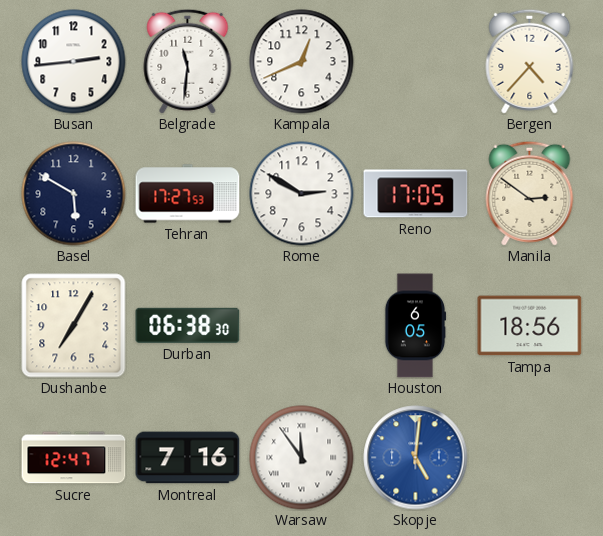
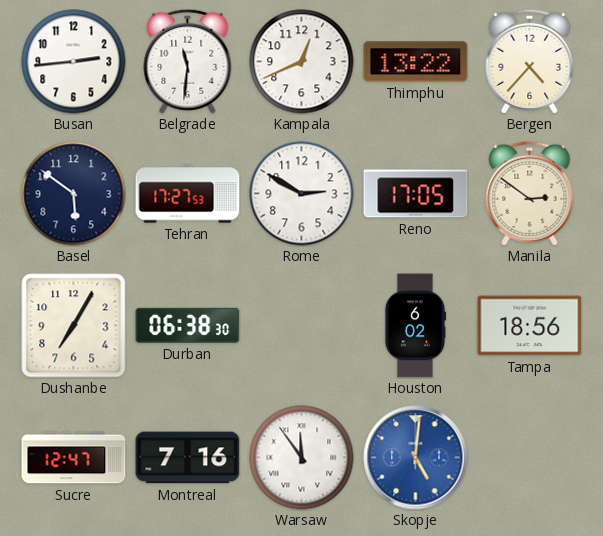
Thimphu: none -> 13:22
Basel: 5:50 -> 5:51
Houston: 6:05 -> 6:02
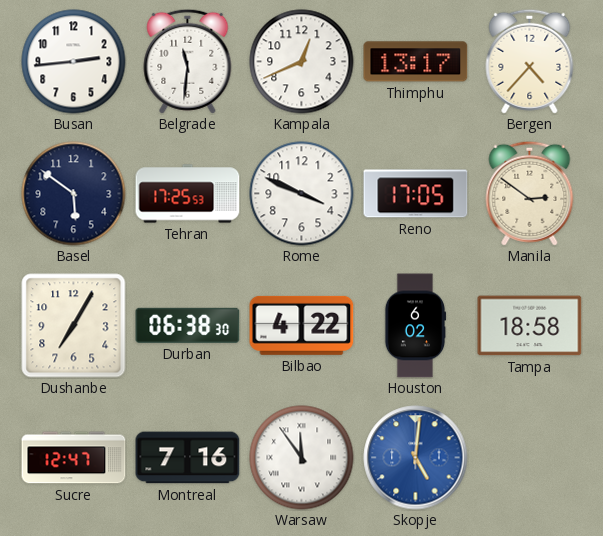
Thimphu: 13:22 -> 13:17
Tehran: 17:27 -> 17:25
Rome: 2:50 -> 3:49
Bilbao: none -> 4:22
Tampa: 18:56 -> 18:58
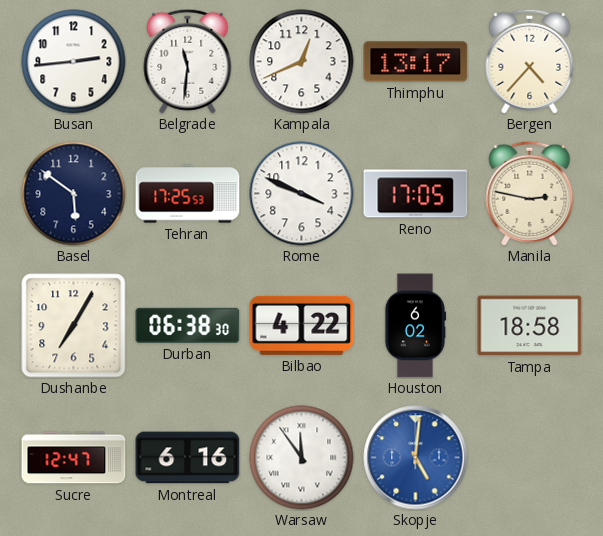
Manila: 2:51 -> 2:47
Montreal: 7:16 -> 6:16
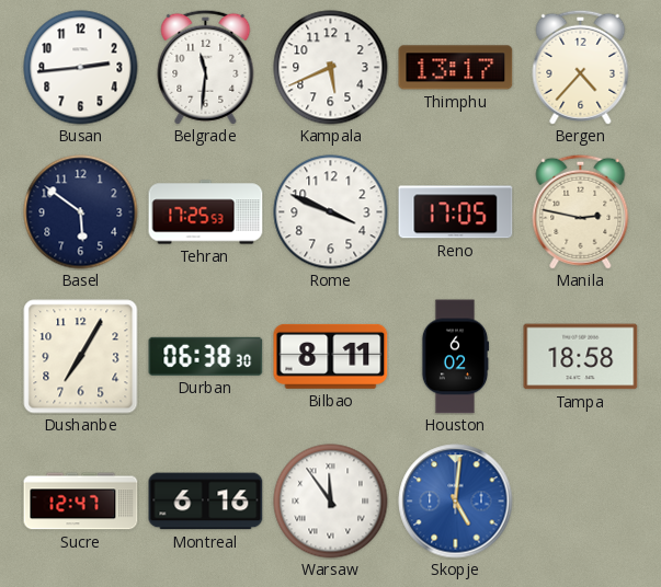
Kampala: 12:41 -> 5:41
Bilbao: 4:22 -> 8:11
